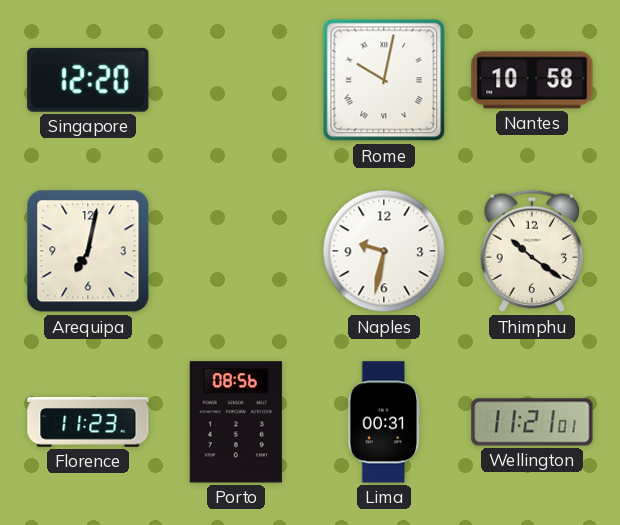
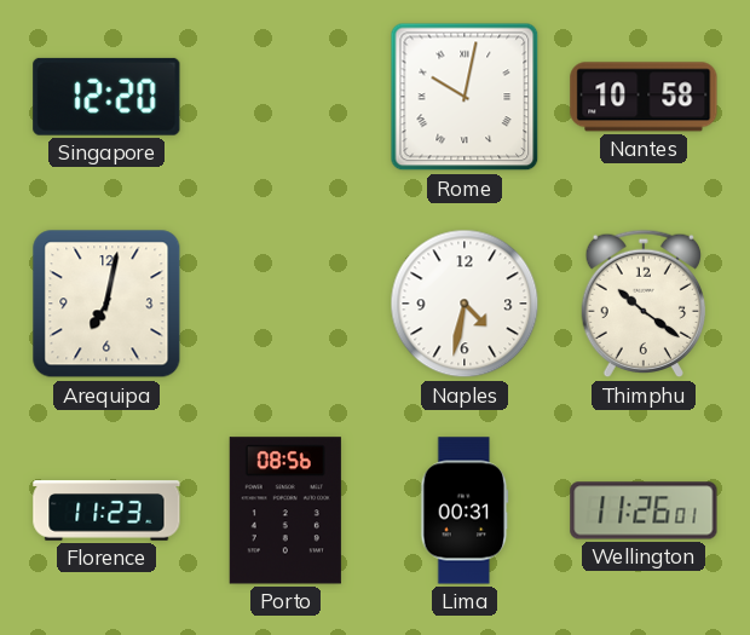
Naples: 9:32 -> 4:32
Wellington: 11:21 -> 11:26
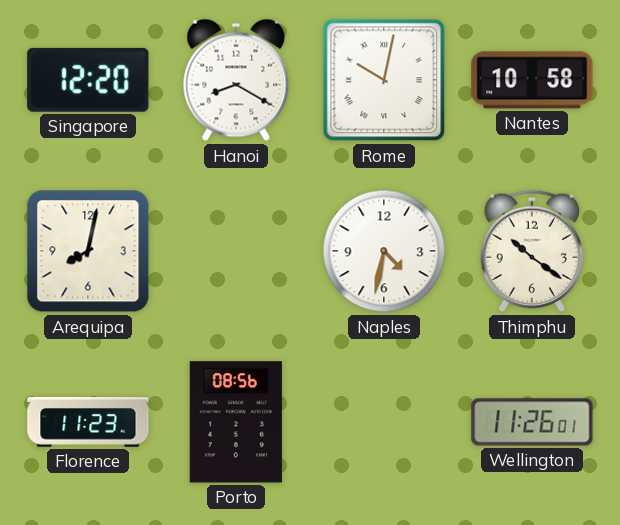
Hanoi: none -> 8:20
Arequipa: 7:02 -> 8:02
Lima: 00:31 -> none
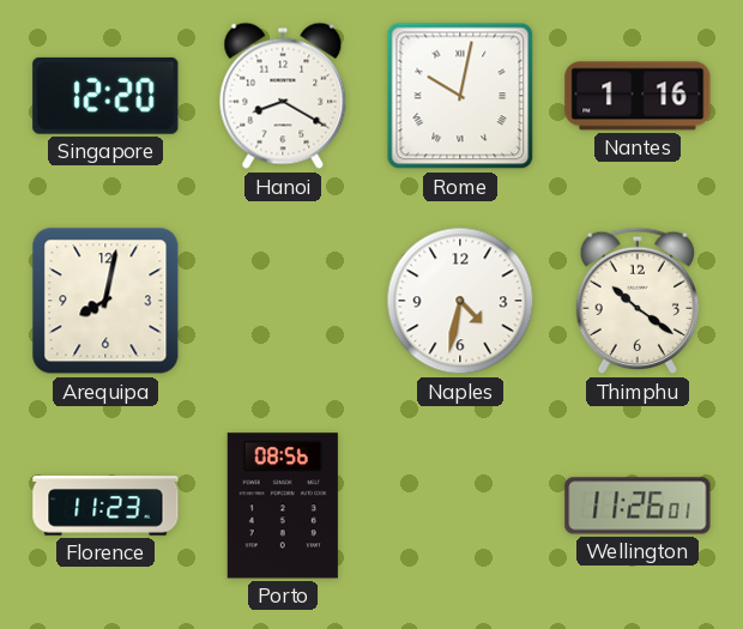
Nantes: 10:58 -> 1:16
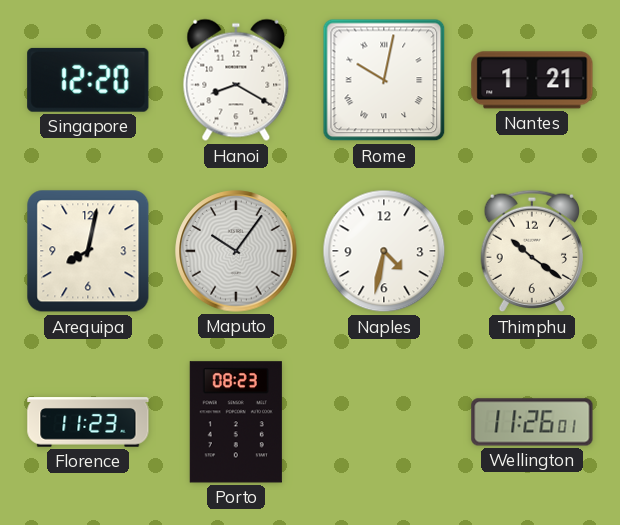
Nantes: 1:16 -> 1:21
Maputo: none -> 10:06
Porto: 08:56 -> 08:23
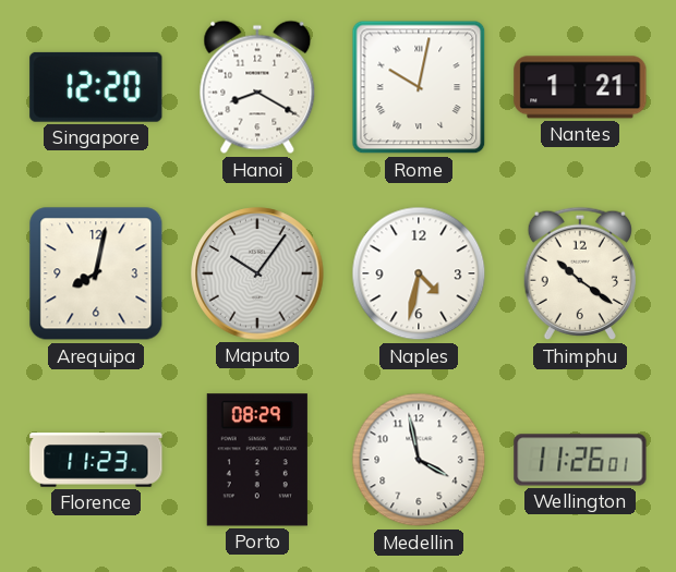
Porto: 08:23 -> 08:29
Medellin: none -> 3:58
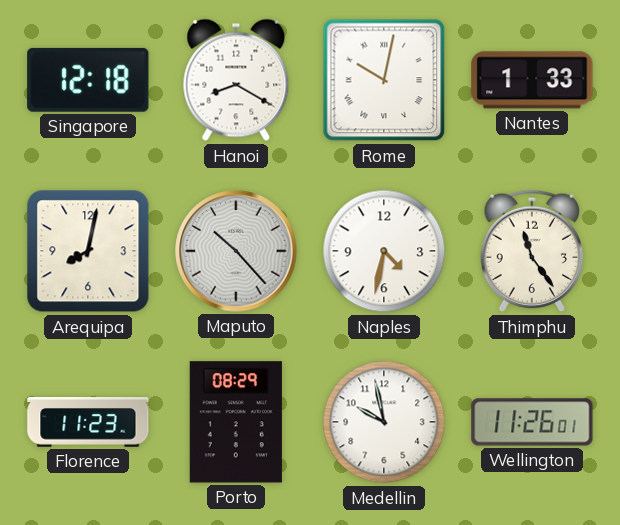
Singapore: 12:20 -> 12:18
Nantes: 1:21 -> 1:33
Maputo: 10:06 -> 10:23
Thimphu: 10:21 -> 11:24
Medellin: 3:58 -> 9:58
